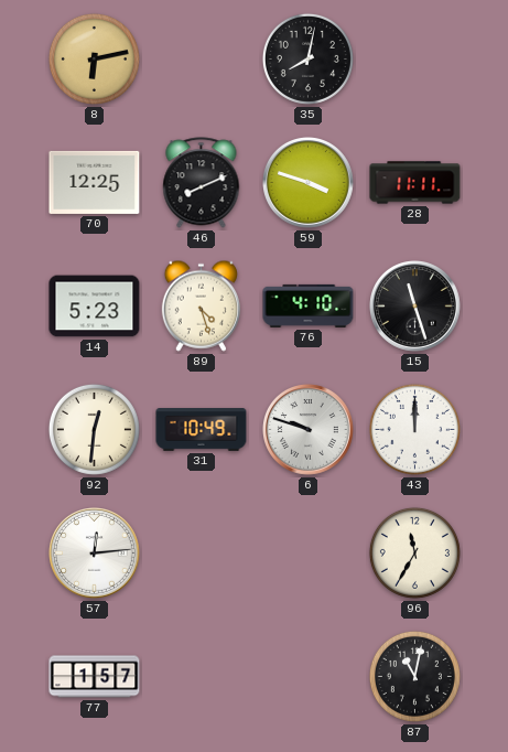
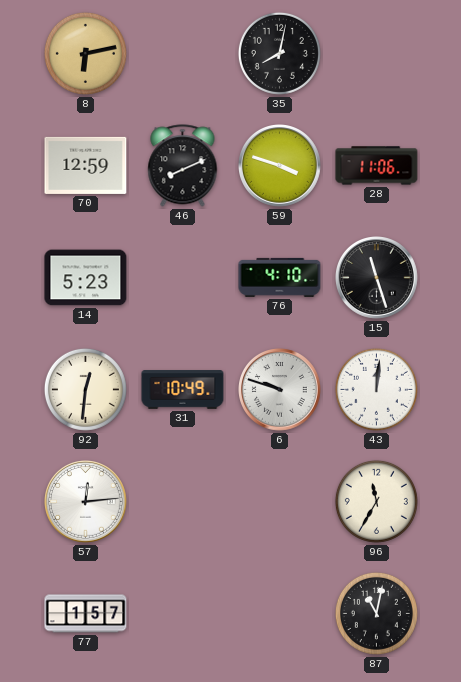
70: 12:25 -> 12:59
28: 11:11 -> 11:06
89: 4:27 -> none
43: 12:00 -> 12:01
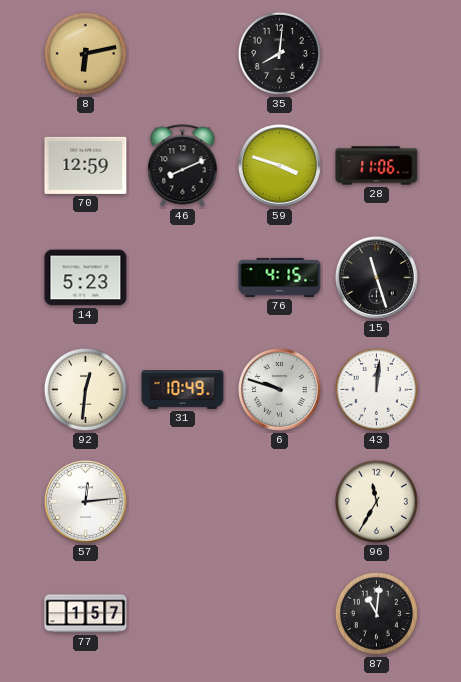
35: 8:02 -> 8:01
76: 4:10 -> 4:15
87: 11:02 -> 11:01
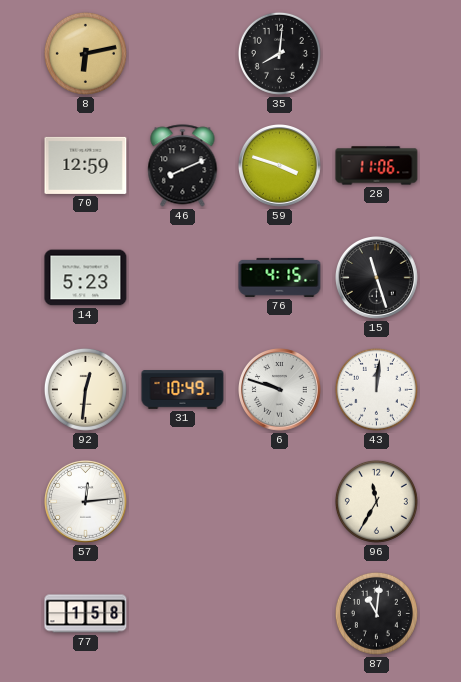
77: 1:57 -> 1:58
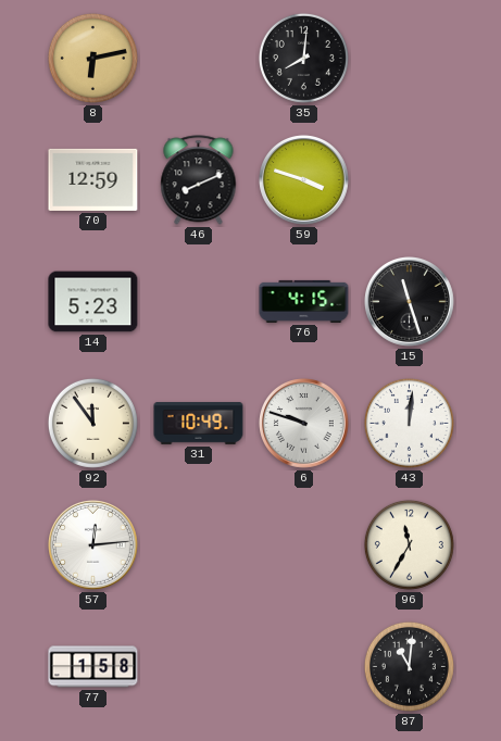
28: 11:06 -> none
92: 12:31 -> 11:54
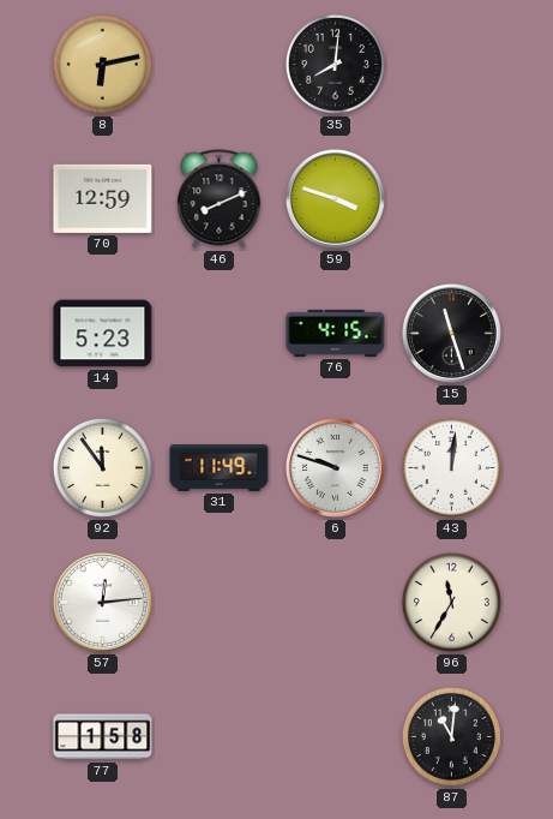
31: 10:49 -> 11:49
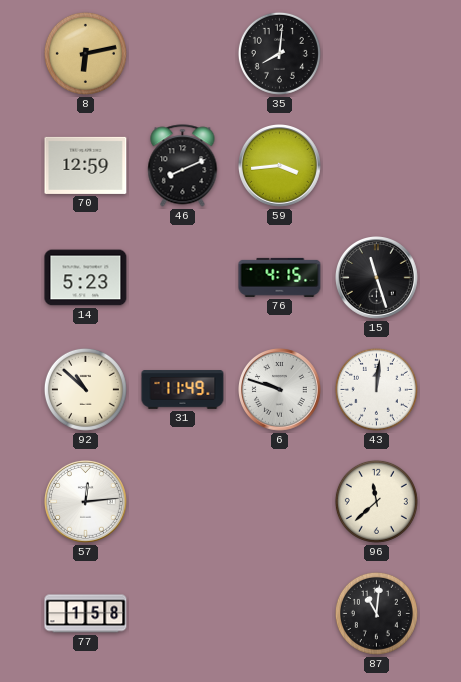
59: 3:48 -> 3:44
92: 11:54 -> 10:52
96: 11:35 -> 11:38
